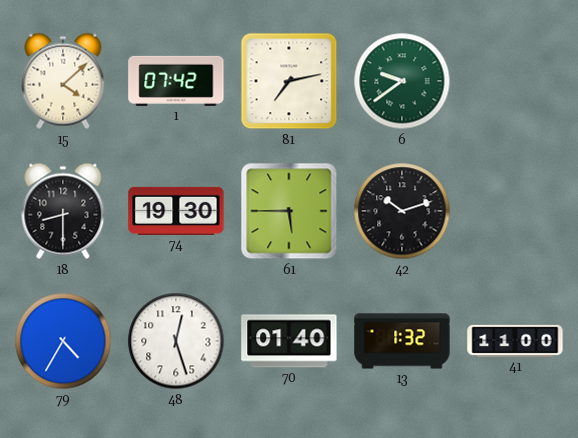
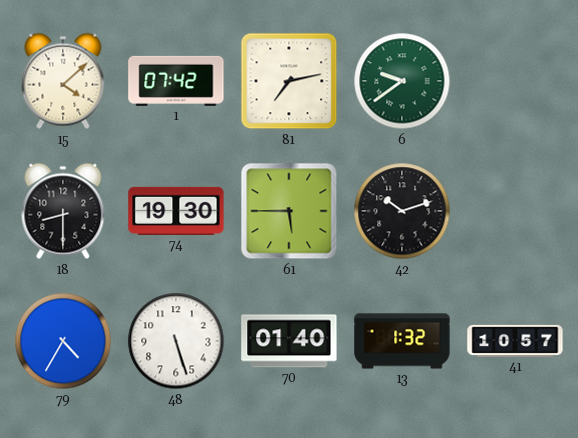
48: 12:27 -> 5:27
41: 11:00 -> 10:57
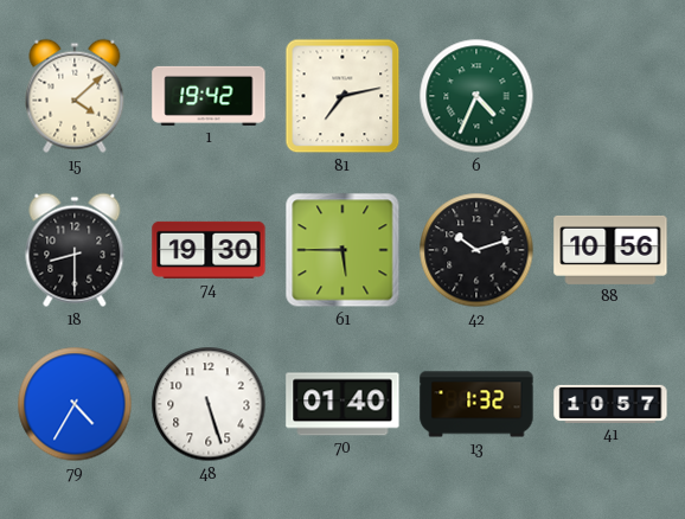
1: 07:42 -> 19:42
6: 9:39 -> 4:34
88: none -> 10:56
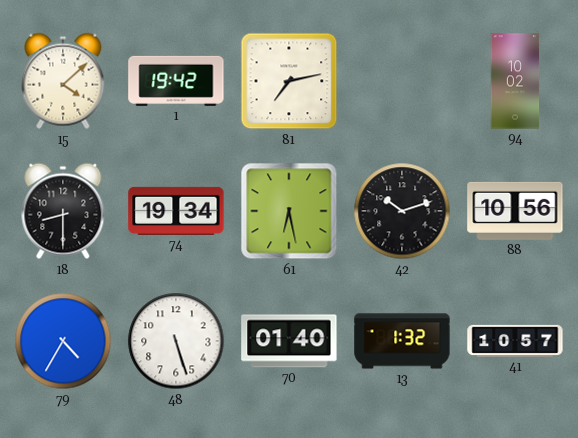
6: 4:34 -> none
94: none -> 10:02
74: 19:30 -> 19:34
61: 5:45 -> 6:28
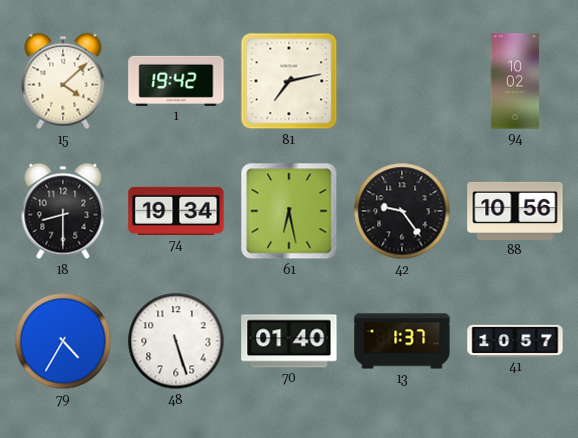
42: 10:12 -> 9:24
13: 1:32 -> 1:37
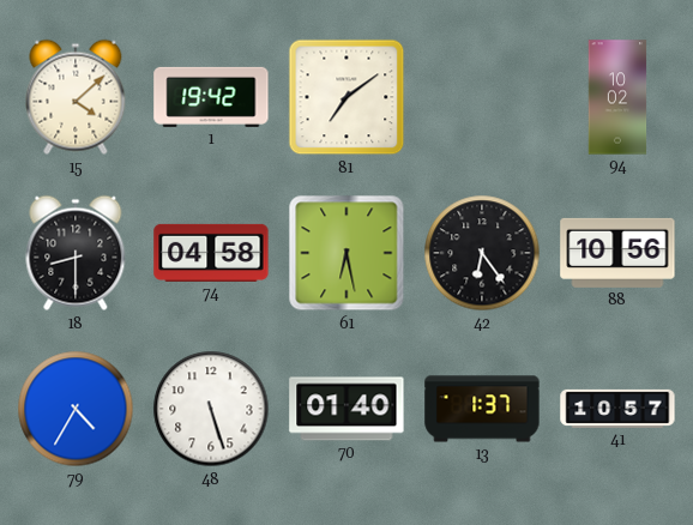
81: 7:13 -> 7:09
74: 19:34 -> 04:58
42: 9:24 -> 6:24
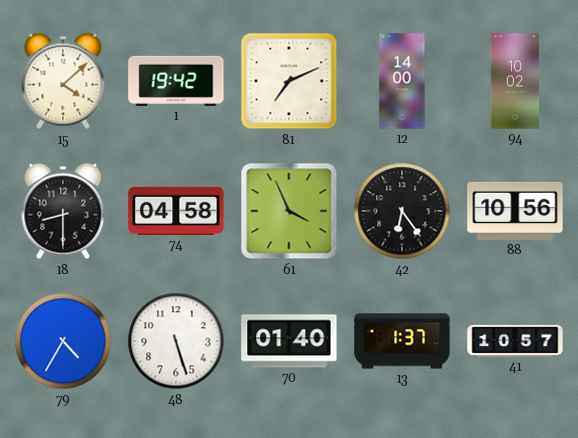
81: 7:09 -> 7:11
12: none -> 14:00
61: 6:28 -> 3:56
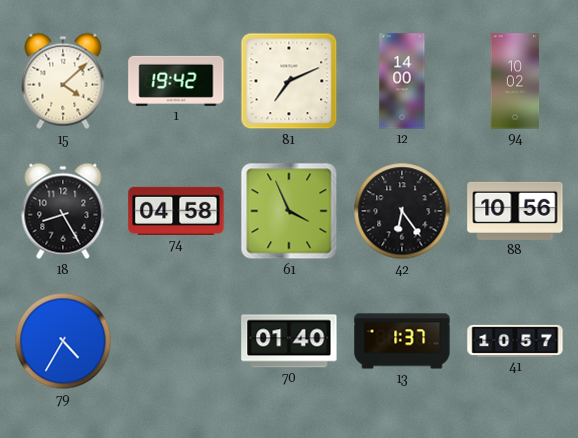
18: 8:30 -> 8:25
48: 5:27 -> none
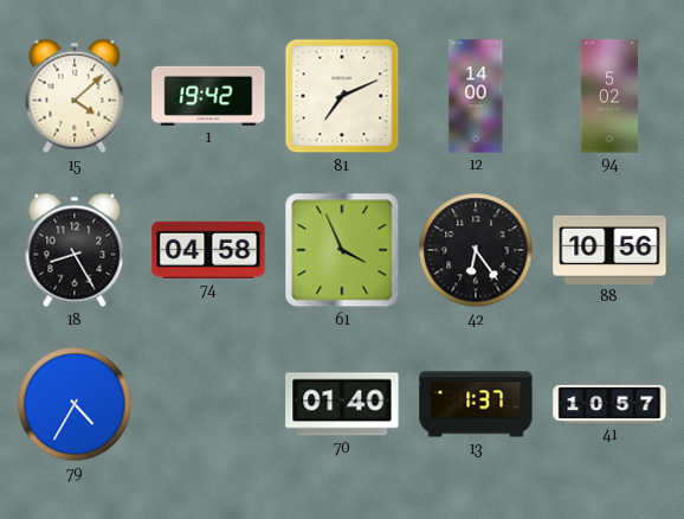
94: 10:02 -> 5:02
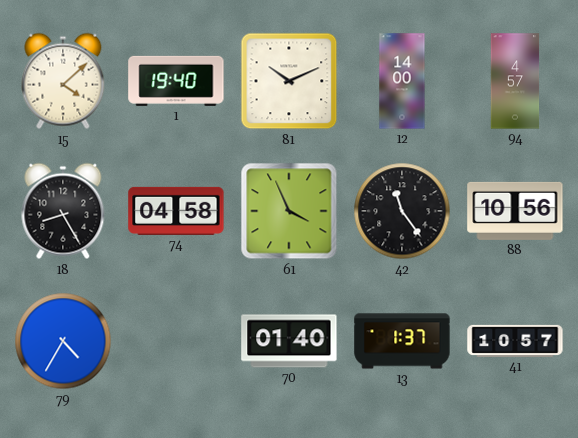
1: 19:42 -> 19:40
81: 7:11 -> 10:11
94: 5:02 -> 4:57
42: 6:24 -> 11:24
